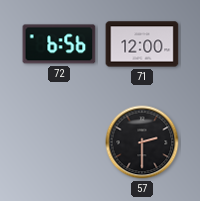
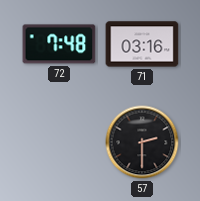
72: 6:56 -> 7:48
71: 12:00 -> 03:16
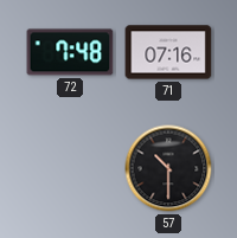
71: 03:16 -> 07:16
57: 2:30 -> 10:30
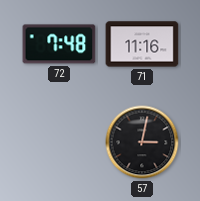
71: 07:16 -> 11:16
57: 10:30 -> 3:02
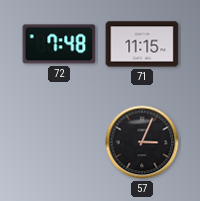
71: 11:16 -> 11:15
57: 3:02 -> 3:04
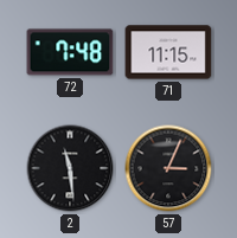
2: none -> 11:29
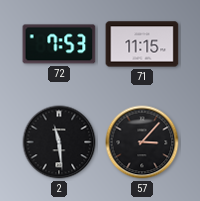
72: 7:48 -> 7:53
57: 3:04 -> 3:07
